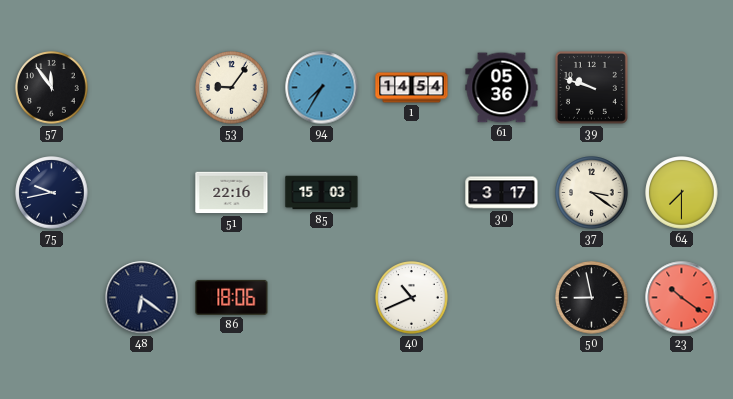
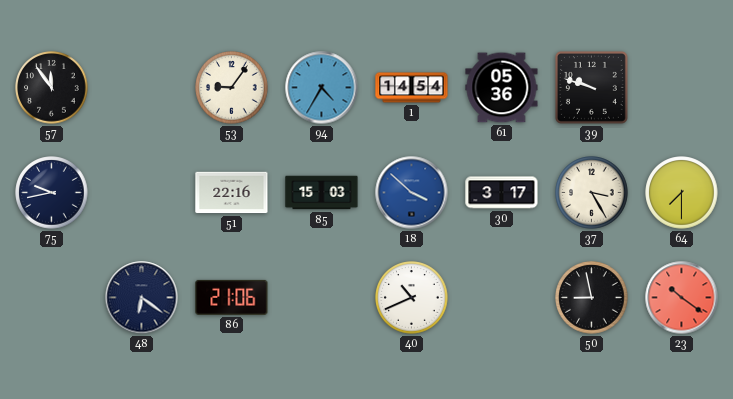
94: 7:35 -> 4:35
18: none -> 3:52
37: 3:21 -> 3:25
86: 18:06 -> 21:06
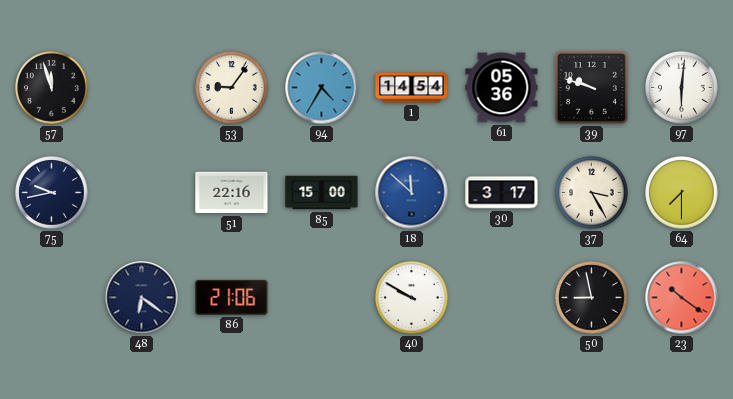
57: 11:54 -> 11:57
97: none -> 6:01
85: 15:03 -> 15:00
18: 3:52 -> 11:52
40: 10:41 -> 9:50
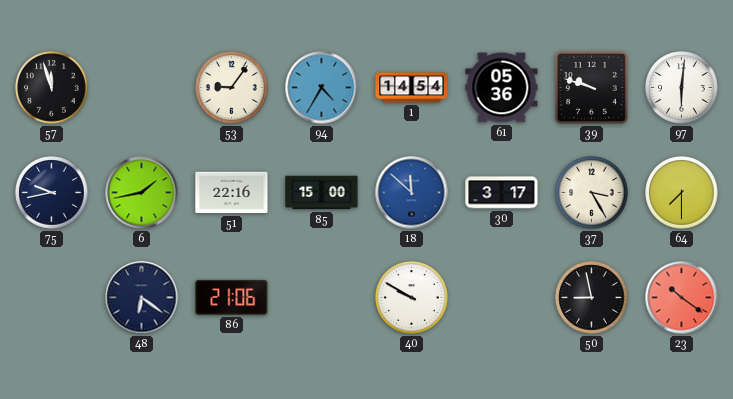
6: none -> 1:43
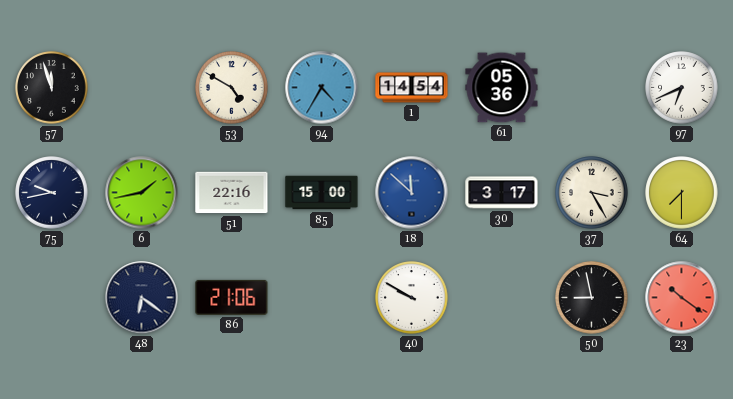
53: 9:06 -> 4:50
39: 9:48 -> none
97: 6:01 -> 6:41
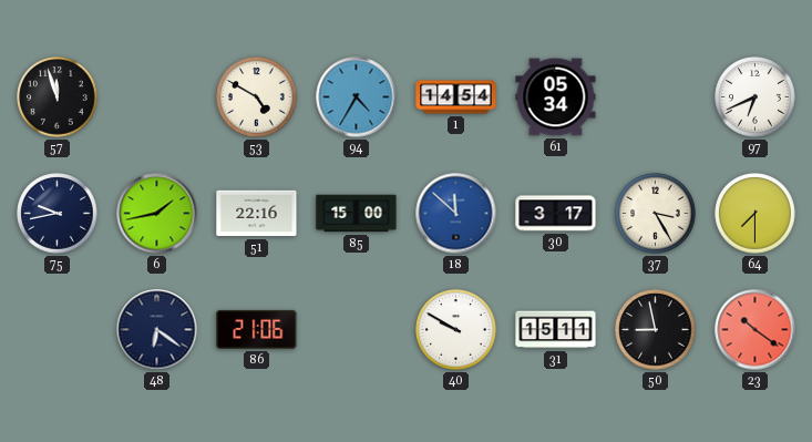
61: 05:36 -> 05:34
31: none -> 15:11
